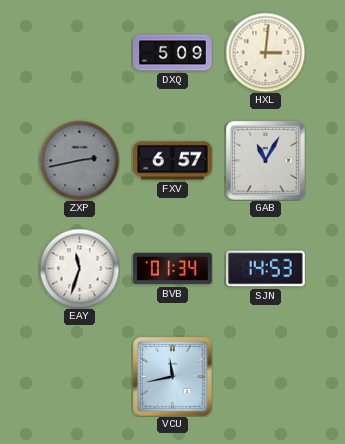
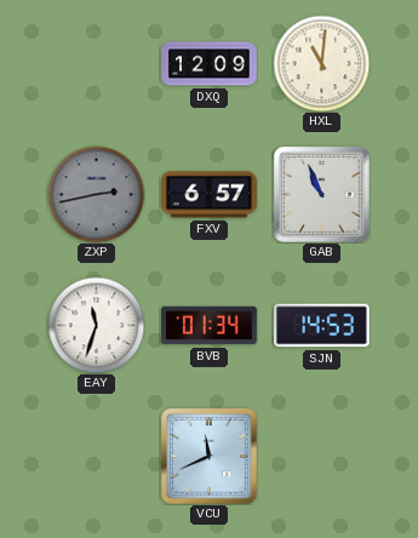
DXQ: 5:09 -> 12:09
HXL: 3:01 -> 11:01
GAB: 11:05 -> 10:56
VCU: 11:43 -> 11:41
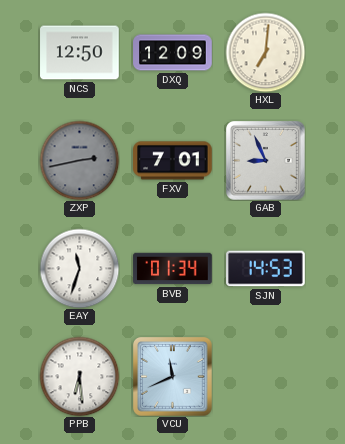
NCS: none -> 12:50
HXL: 11:01 -> 7:01
FXV: 6:57 -> 7:01
GAB: 10:56 -> 8:56
PPB: none -> 6:29
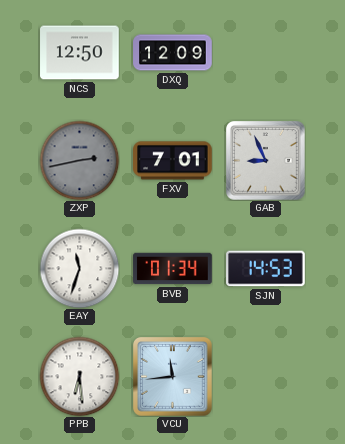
HXL: 7:01 -> none
VCU: 11:41 -> 11:44
